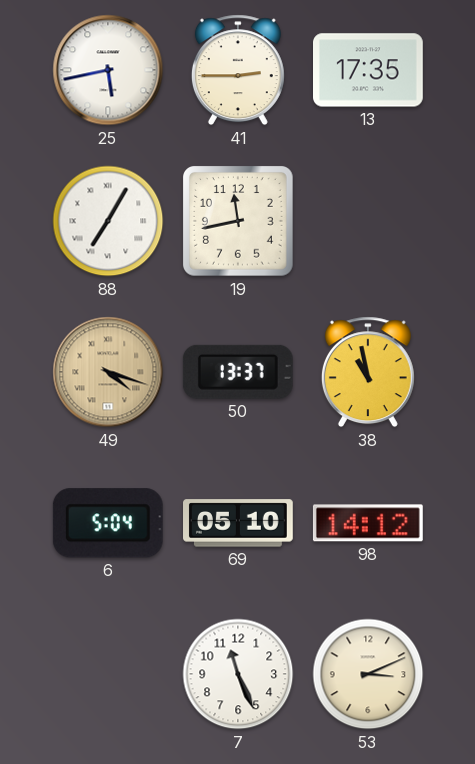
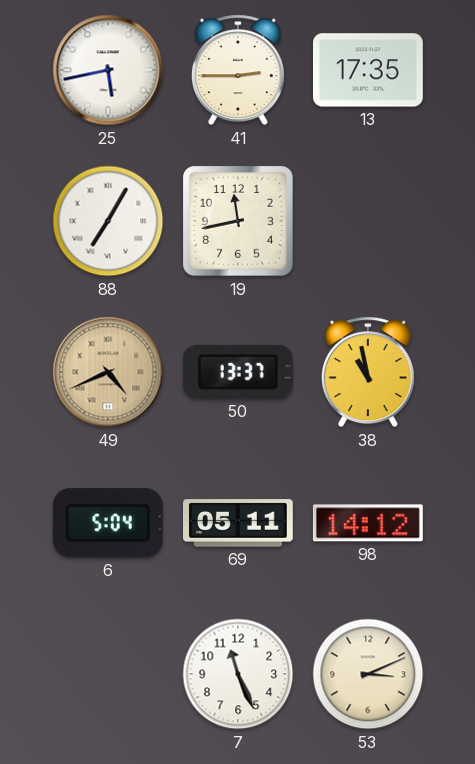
49: 4:18 -> 4:41
69: 05:10 -> 05:11
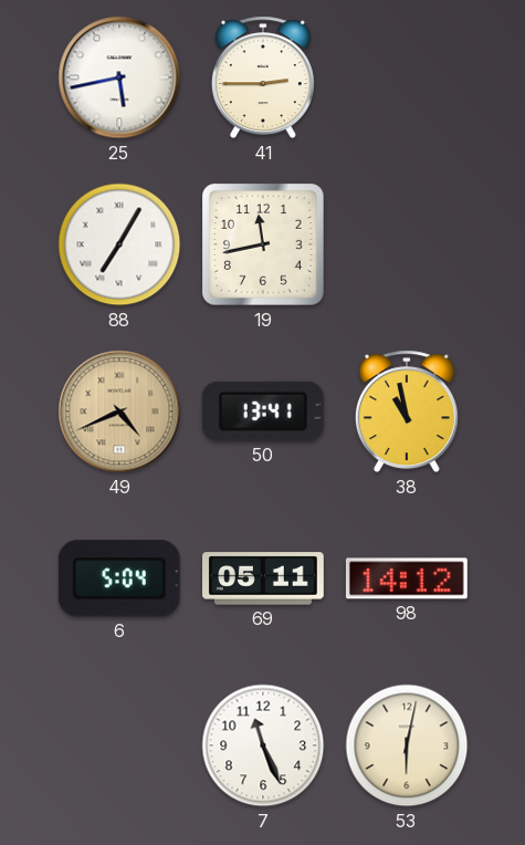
13: 17:35 -> none
50: 13:37 -> 13:41
53: 3:11 -> 6:02
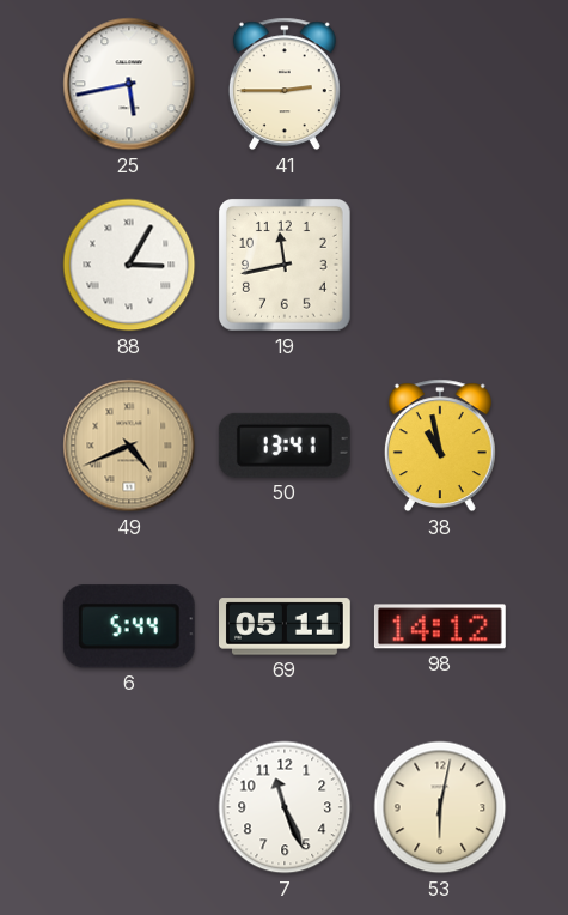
88: 7:05 -> 3:05
6: 5:04 -> 5:44
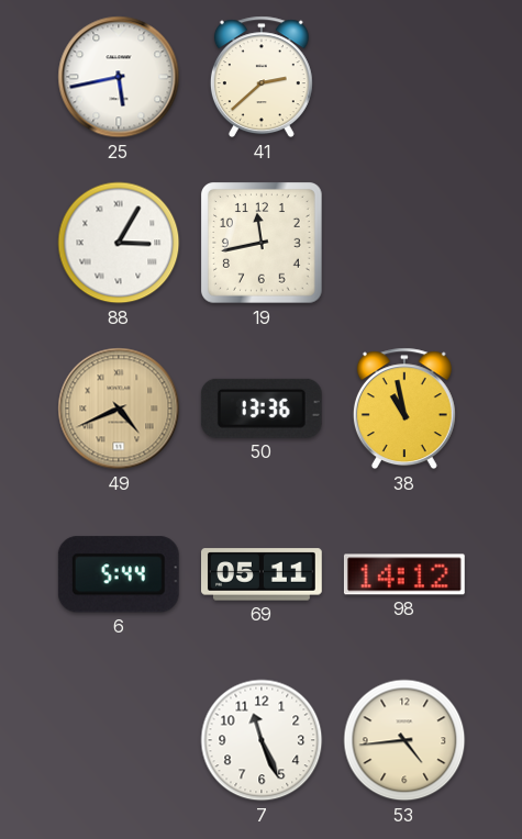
41: 2:45 -> 2:38
50: 13:41 -> 13:36
53: 6:02 -> 4:44
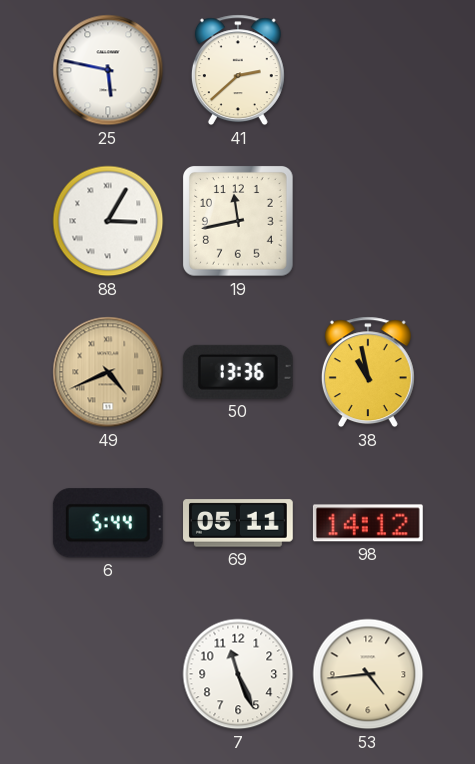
25: 5:43 -> 5:47
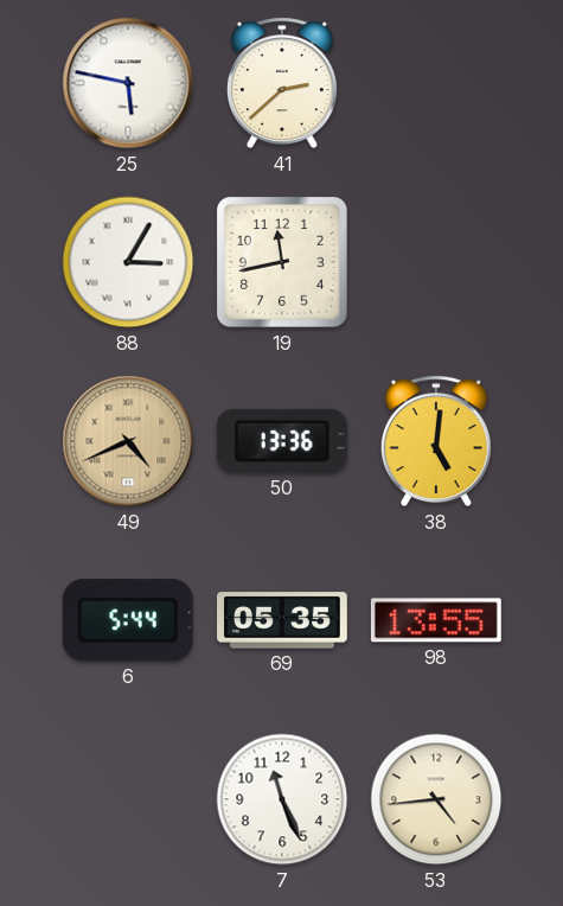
38: 10:58 -> 5:01
69: 05:11 -> 05:35
98: 14:12 -> 13:55
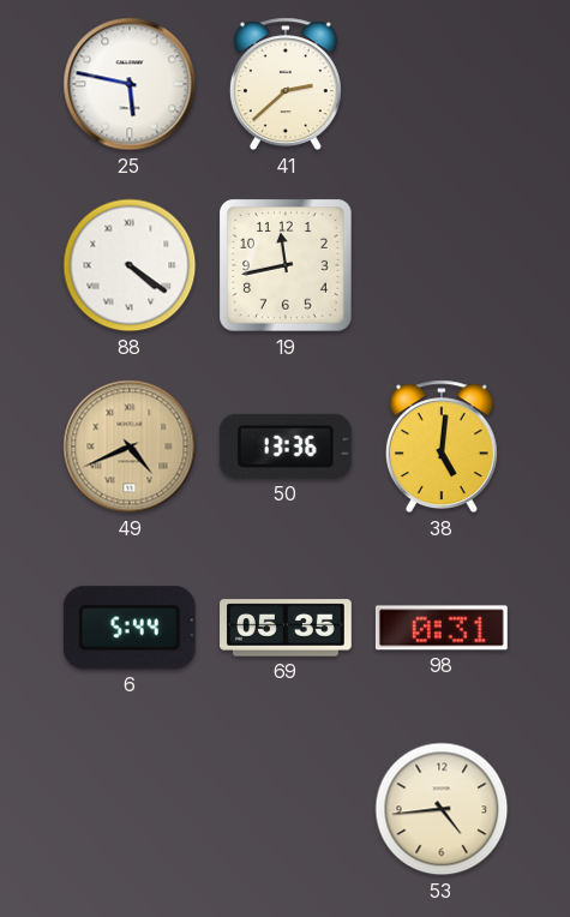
88: 3:05 -> 4:21
98: 13:55 -> 0:31
7: 11:26 -> none
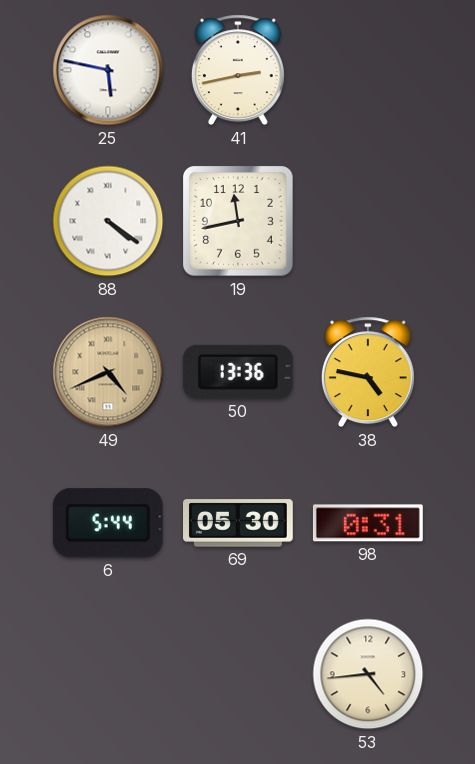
41: 2:38 -> 2:43
38: 5:01 -> 4:47
69: 05:35 -> 05:30
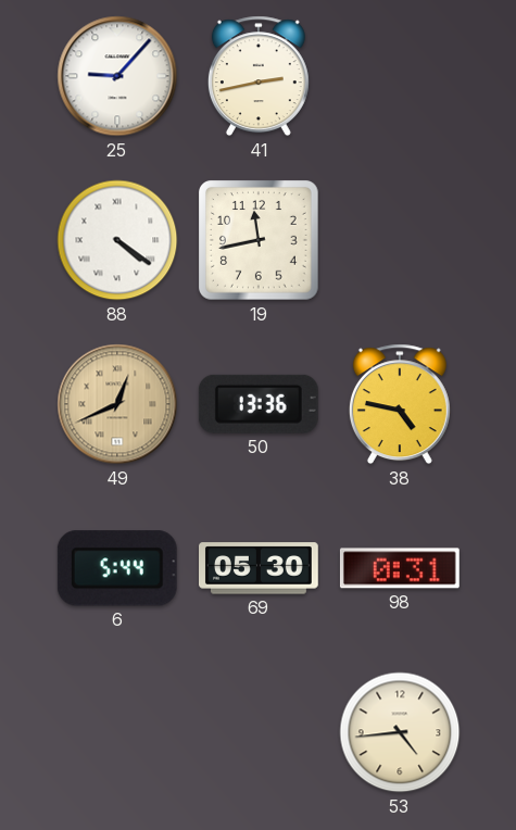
25: 5:47 -> 9:07
49: 4:41 -> 12:41
